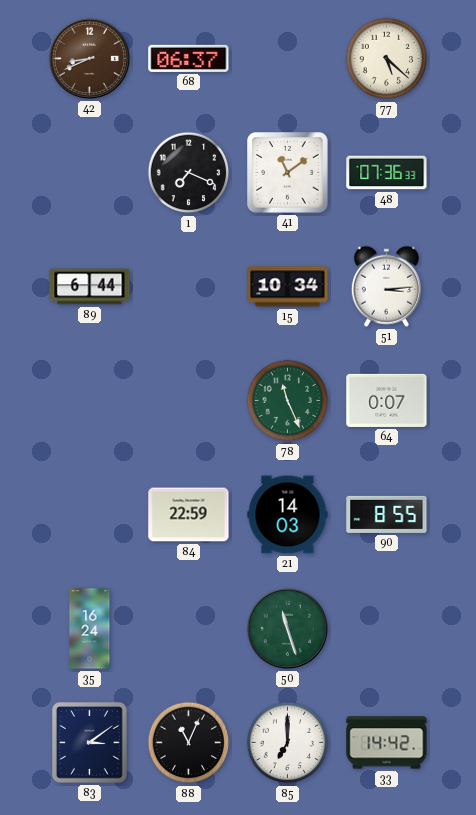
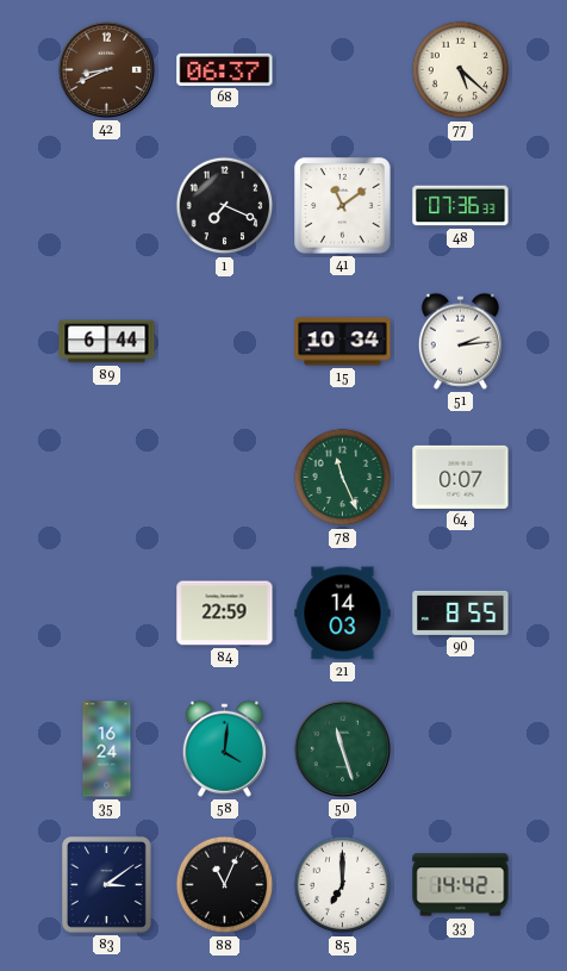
51: 3:14 -> 2:14
58: none -> 4:01
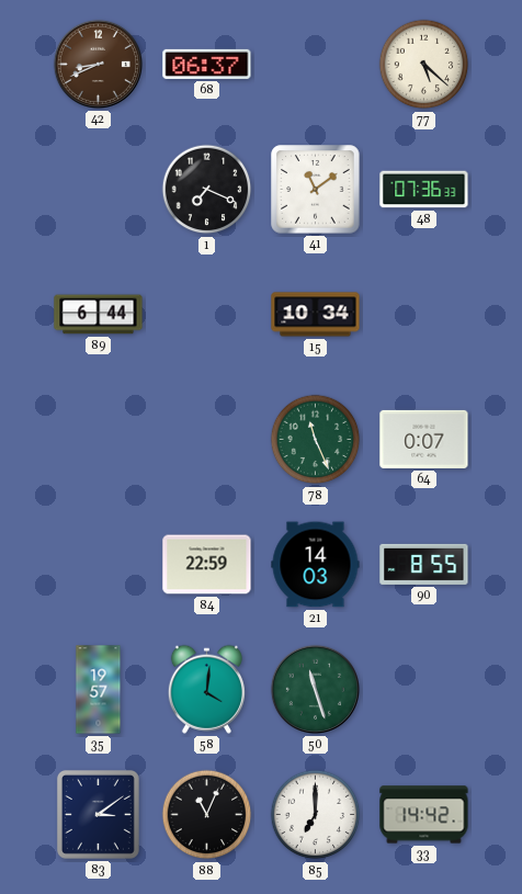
51: 2:14 -> none
35: 16:24 -> 19:57
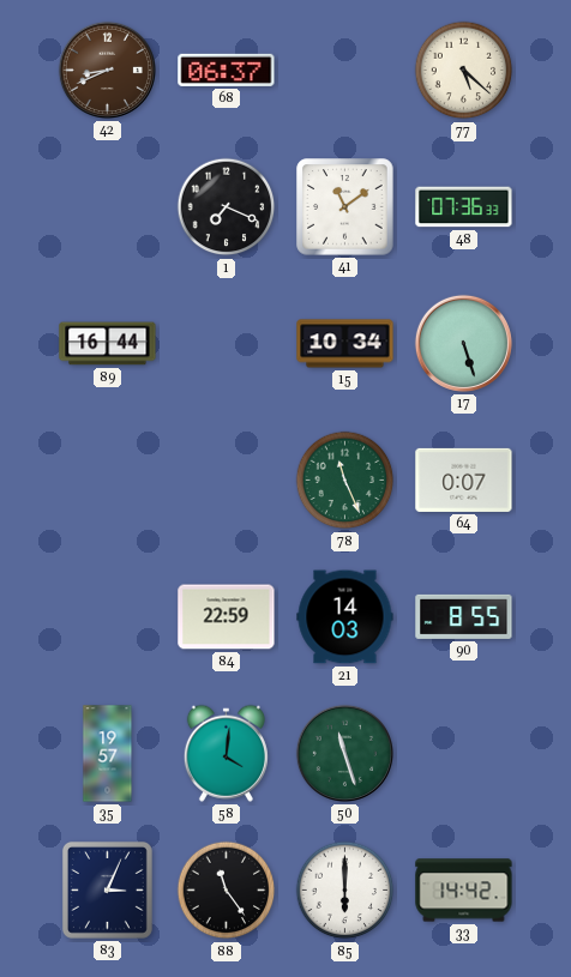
89: 6:44 -> 16:44
17: none -> 5:27
83: 3:09 -> 3:04
88: 11:04 -> 11:24
85: 7:00 -> 6:00
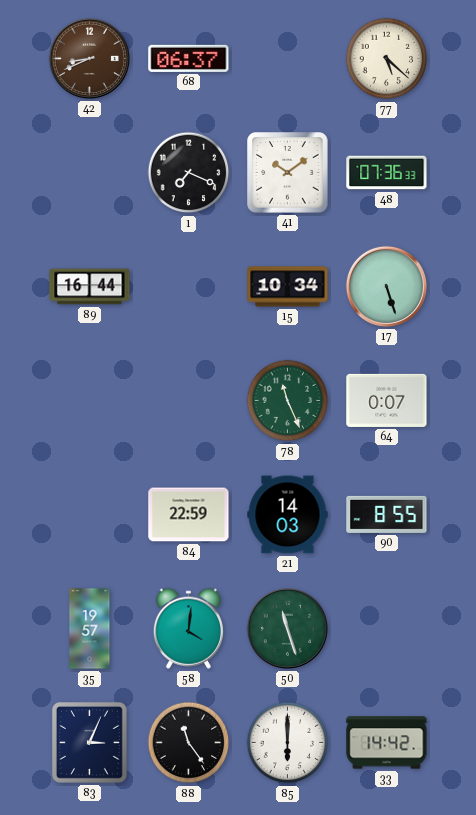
41: 11:09 -> 10:09
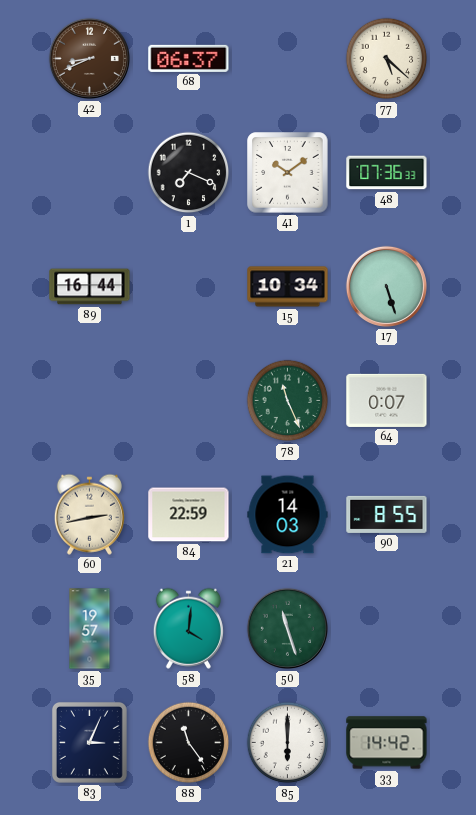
60: none -> 2:43
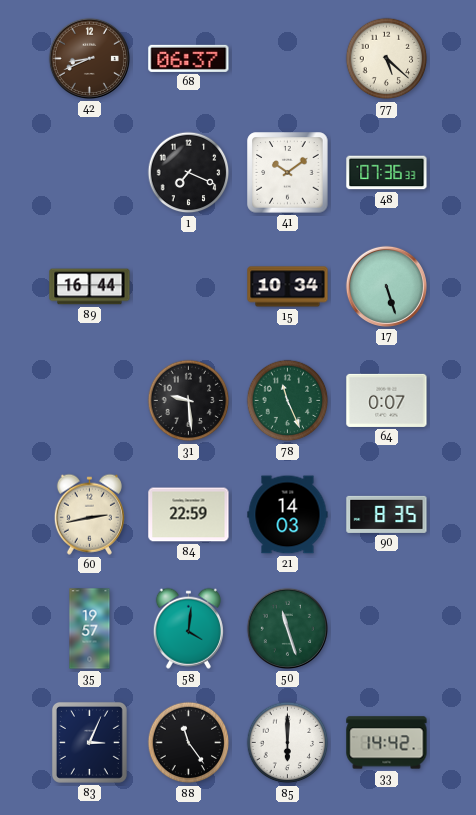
31: none -> 9:29
90: 8:55 -> 8:35
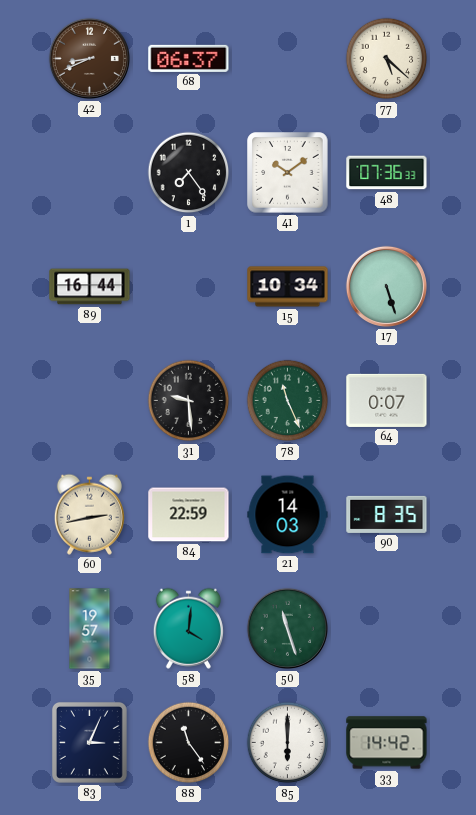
1: 7:19 -> 7:24
